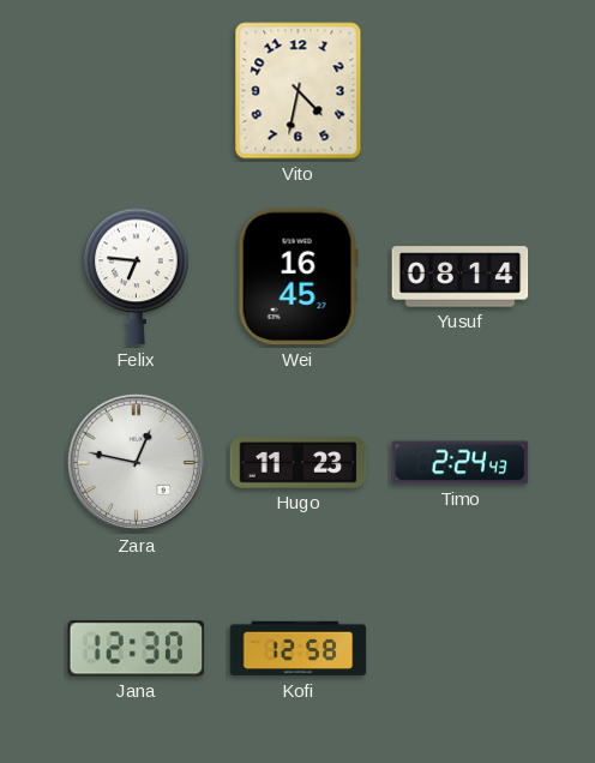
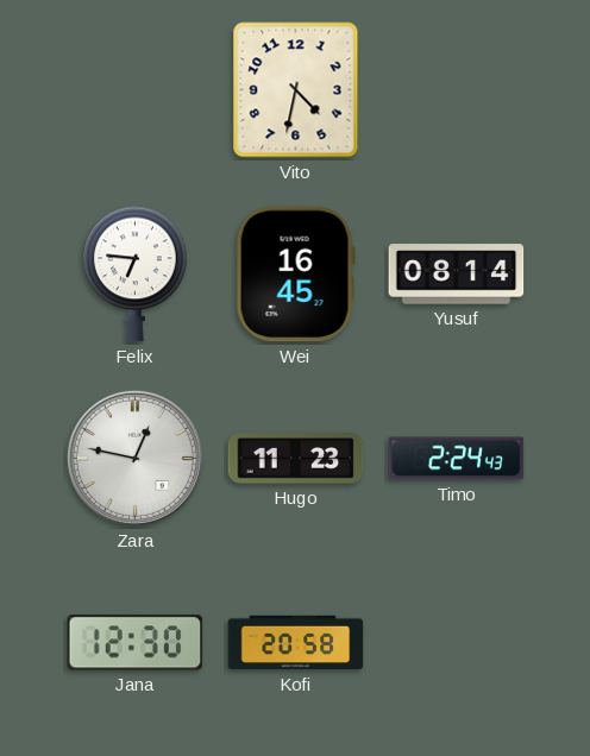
Kofi: 12:58 -> 20:58
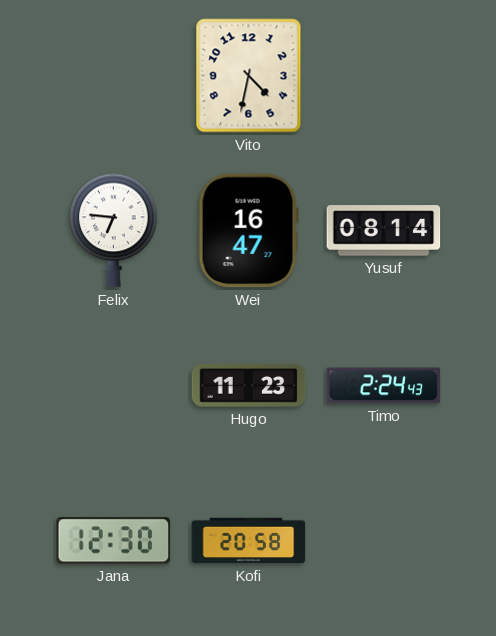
Wei: 16:45 -> 16:47
Zara: 12:47 -> none
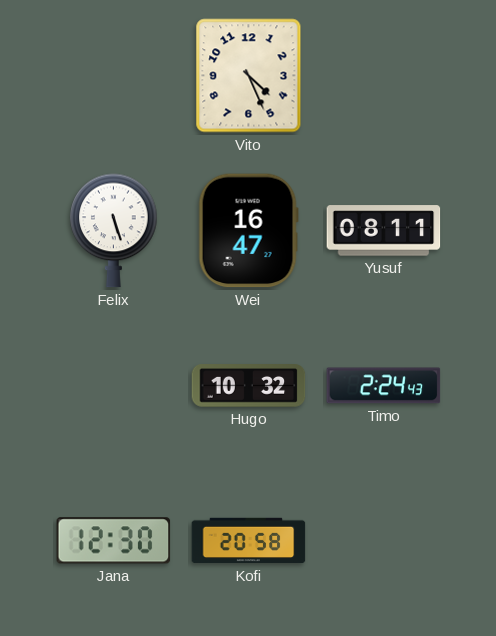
Vito: 4:32 -> 4:26
Felix: 6:46 -> 5:27
Yusuf: 08:14 -> 08:11
Hugo: 11:23 -> 10:32
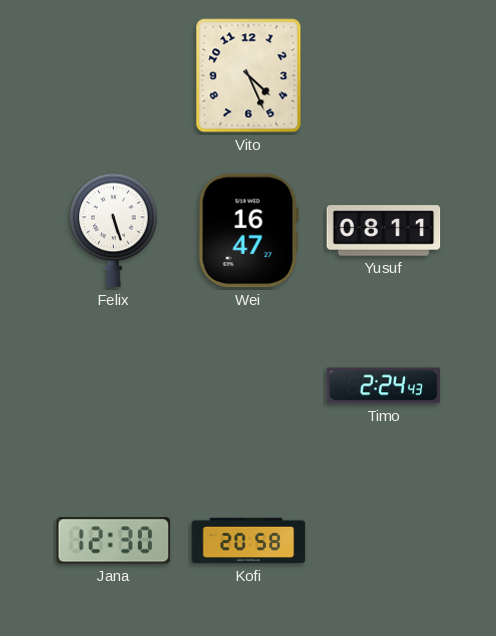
Hugo: 10:32 -> none
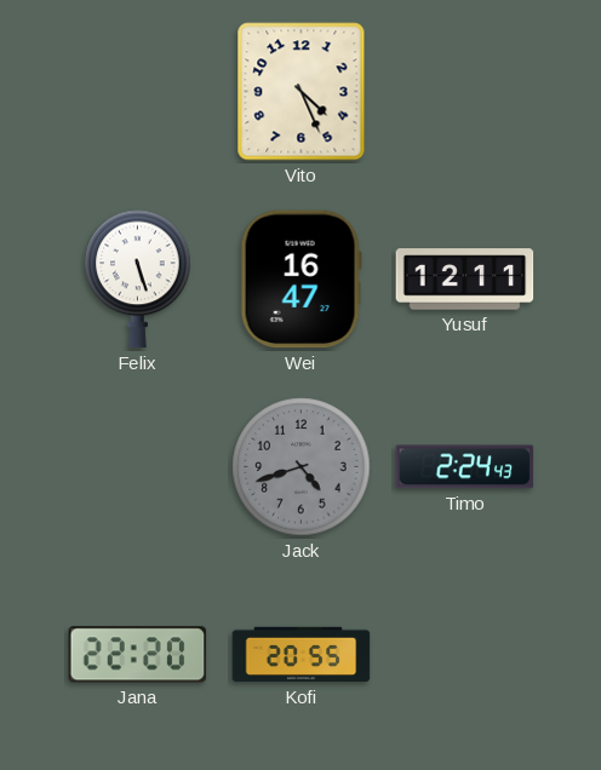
Yusuf: 08:11 -> 12:11
Jack: none -> 4:42
Jana: 12:30 -> 22:20
Kofi: 20:58 -> 20:55
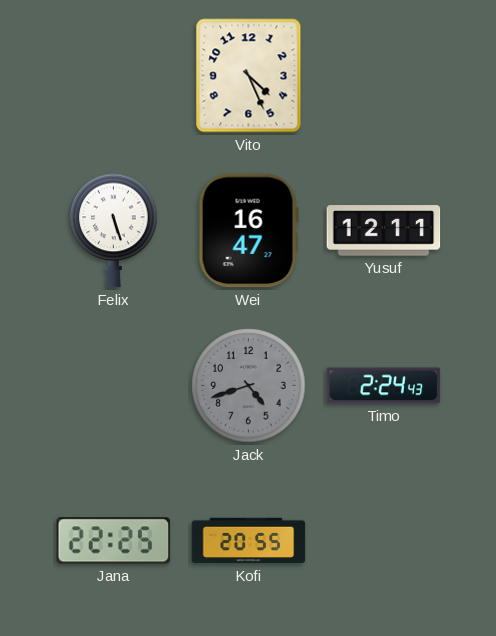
Jana: 22:20 -> 22:25
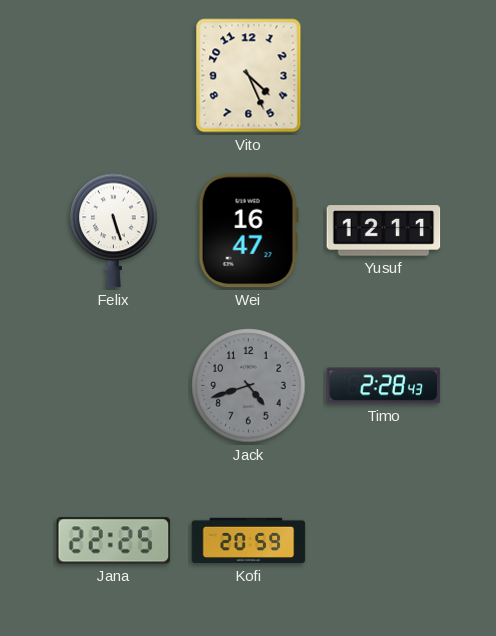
Timo: 2:24 -> 2:28
Kofi: 20:55 -> 20:59
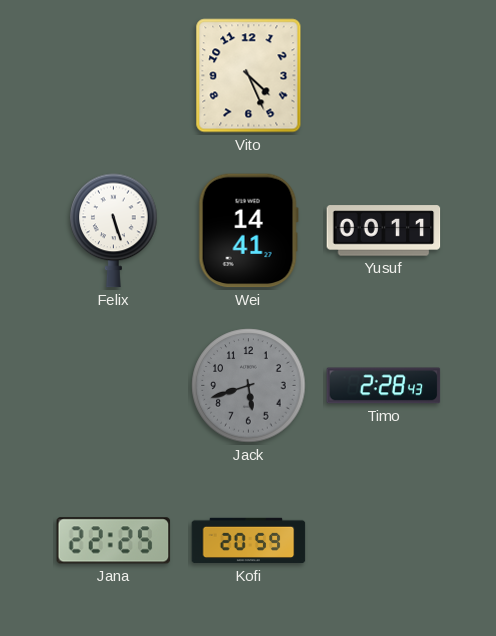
Wei: 16:47 -> 14:41
Yusuf: 12:11 -> 00:11
Jack: 4:42 -> 5:42
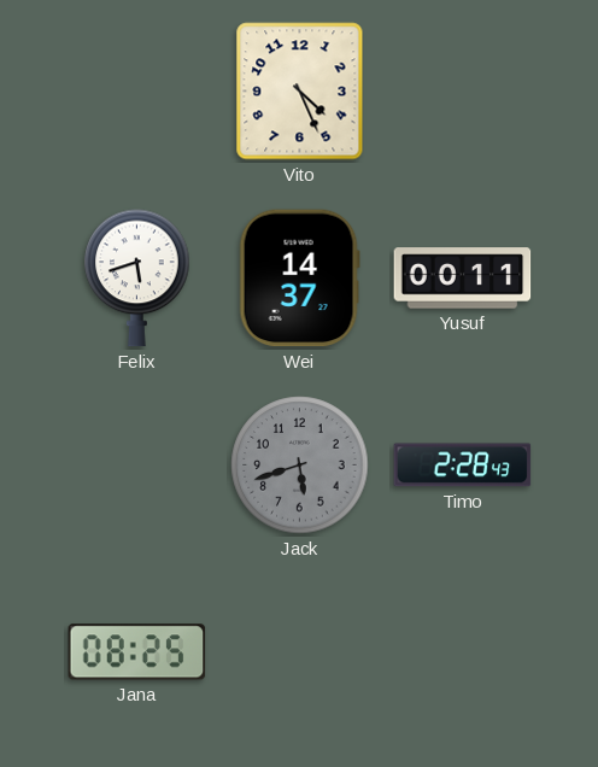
Felix: 5:27 -> 5:42
Wei: 14:41 -> 14:37
Jana: 22:25 -> 08:25
Kofi: 20:59 -> none
